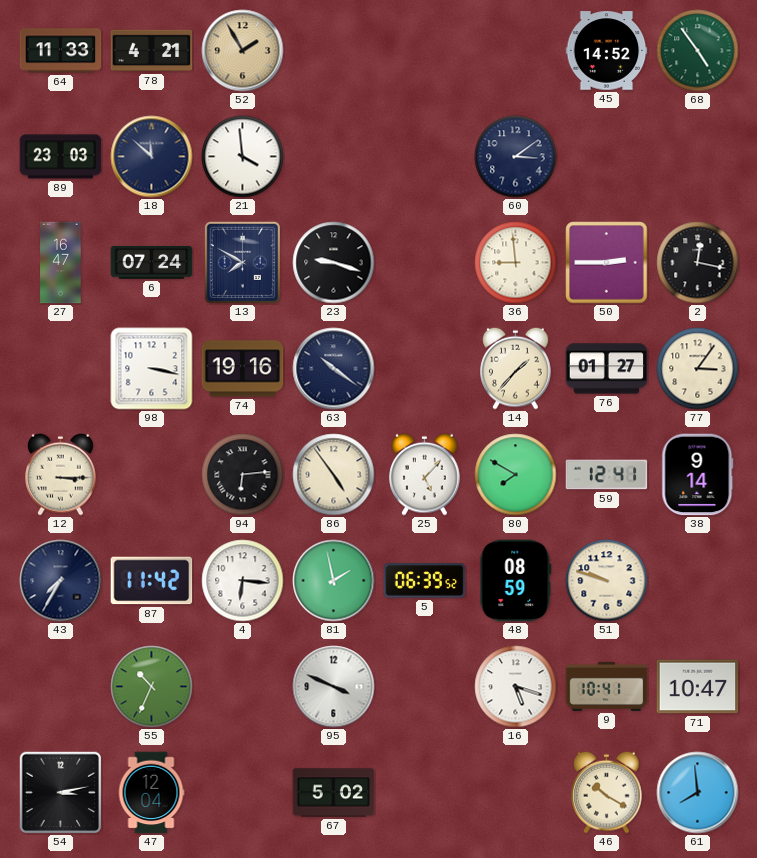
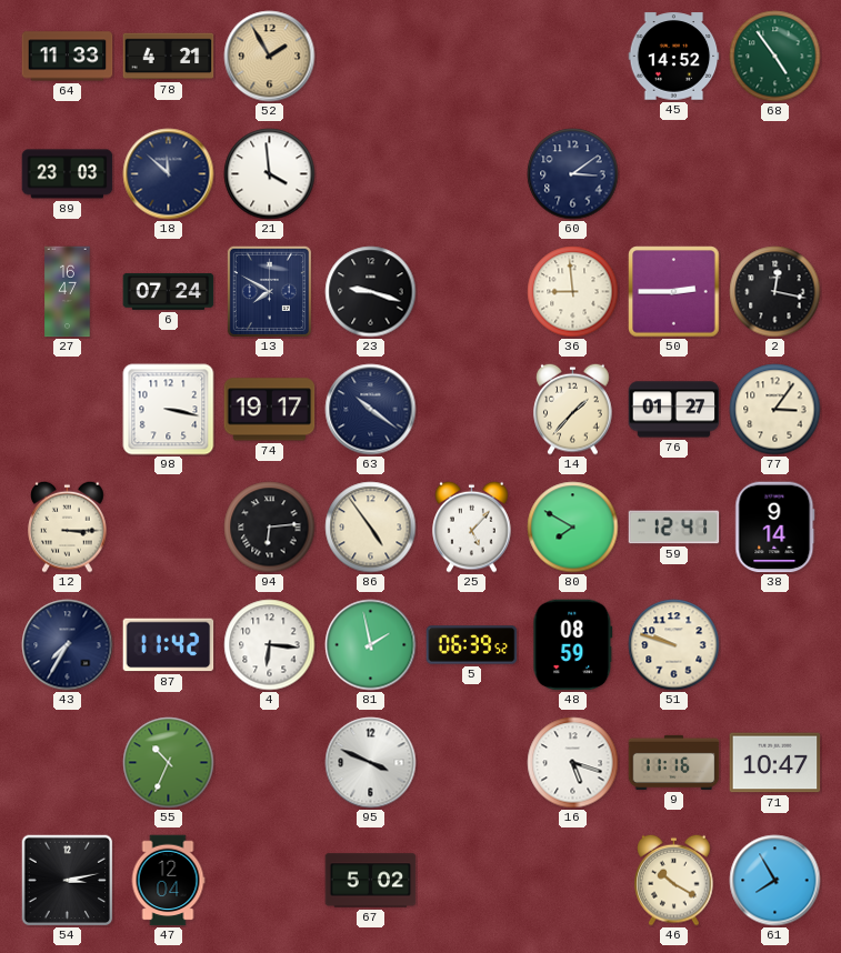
74: 19:16 -> 19:17
9: 10:41 -> 11:16
61: 7:59 -> 7:55
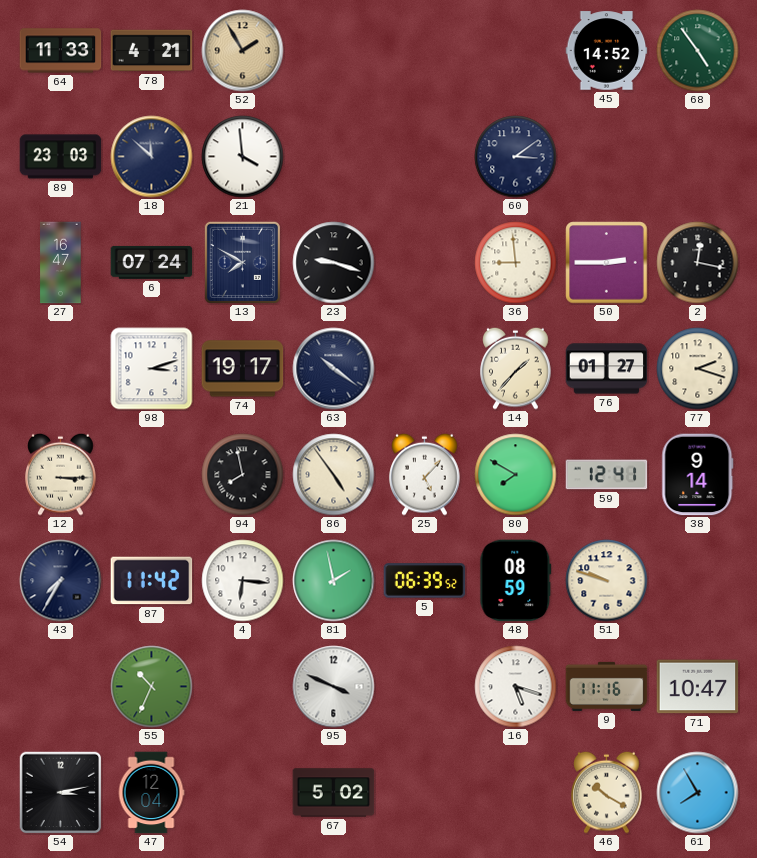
98: 3:17 -> 3:12
77: 3:06 -> 2:18
94: 6:14 -> 7:58
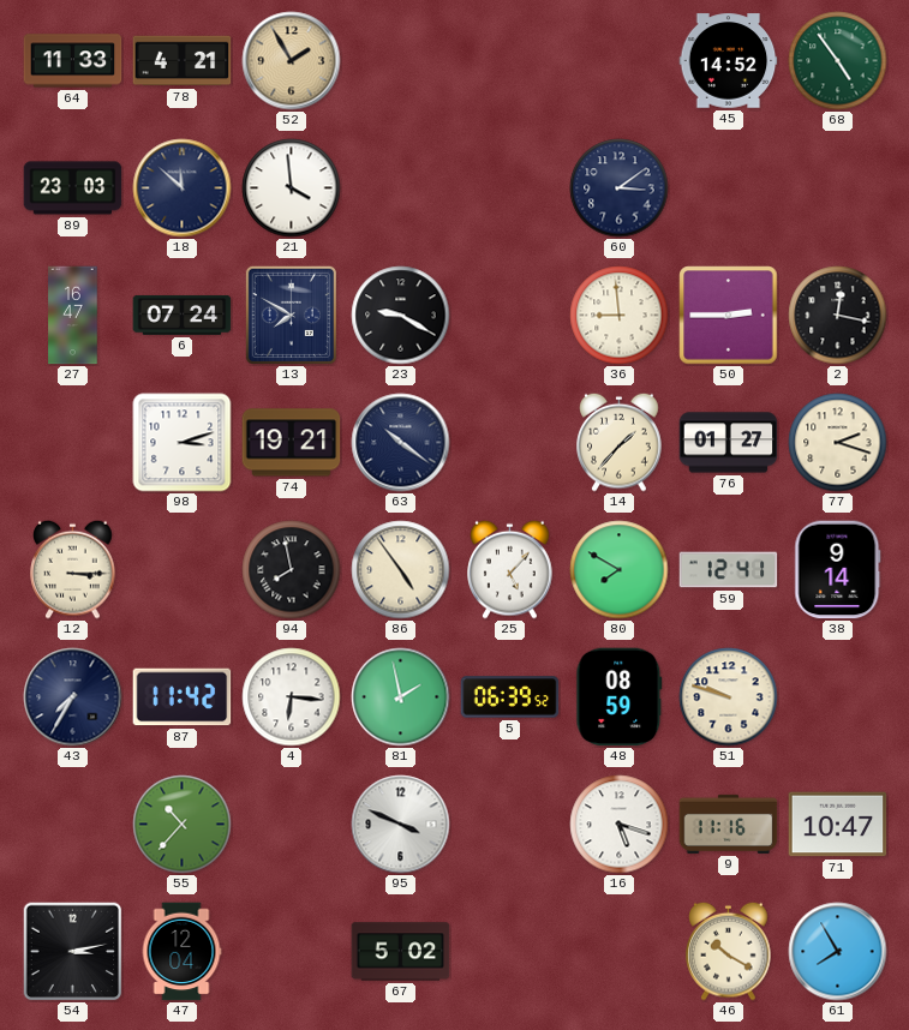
23: 9:18 -> 9:20
74: 19:17 -> 19:21
55: 10:34 -> 10:37
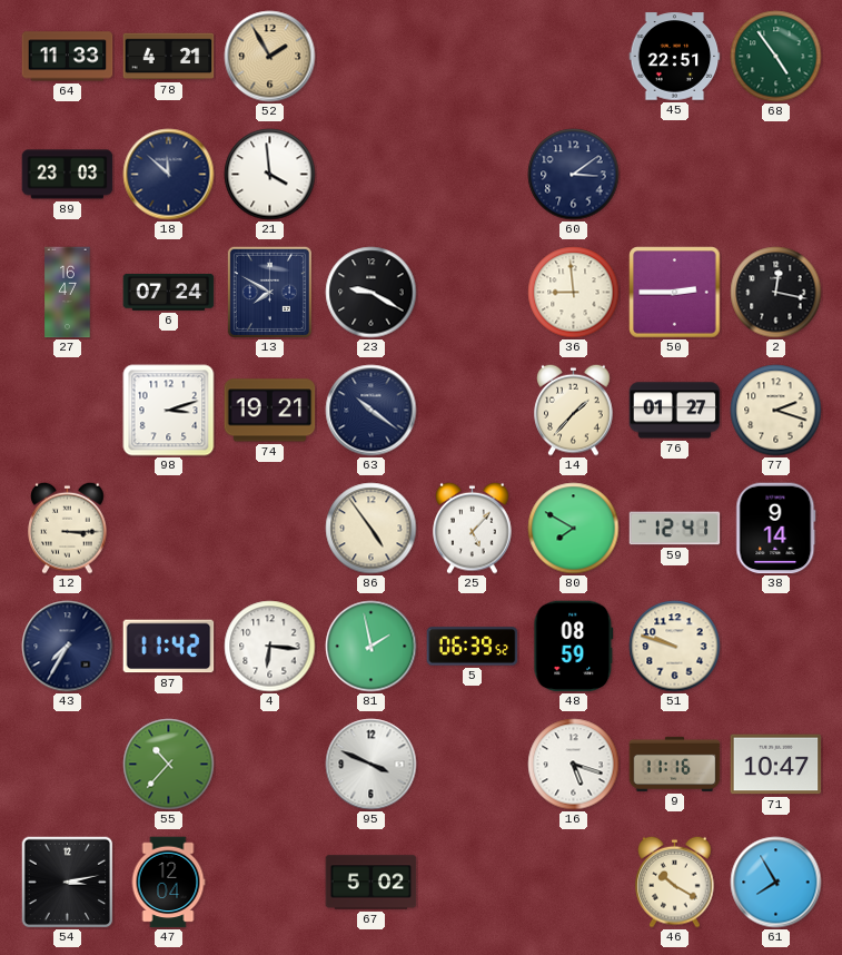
45: 14:52 -> 22:51
94: 7:58 -> none
